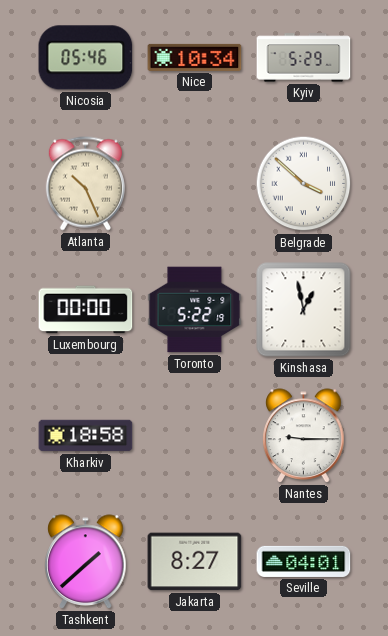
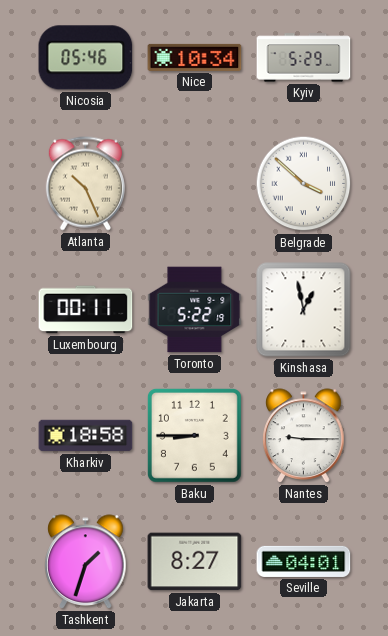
Luxembourg: 00:00 -> 00:11
Baku: none -> 8:45
Tashkent: 1:38 -> 1:33
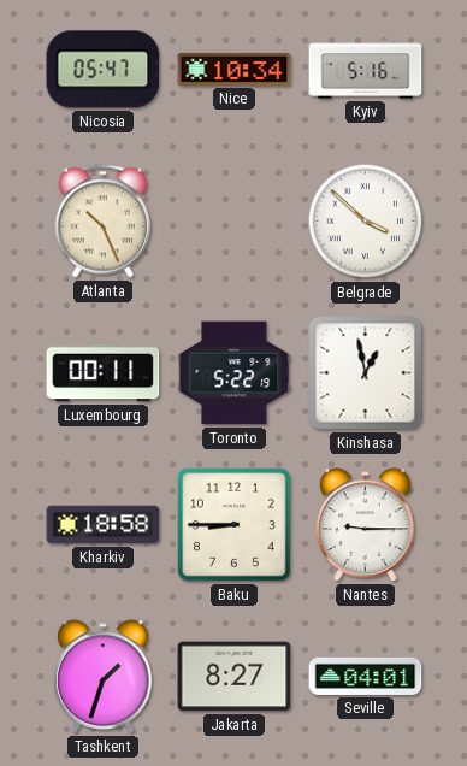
Nicosia: 05:46 -> 05:47
Kyiv: 5:29 -> 5:16
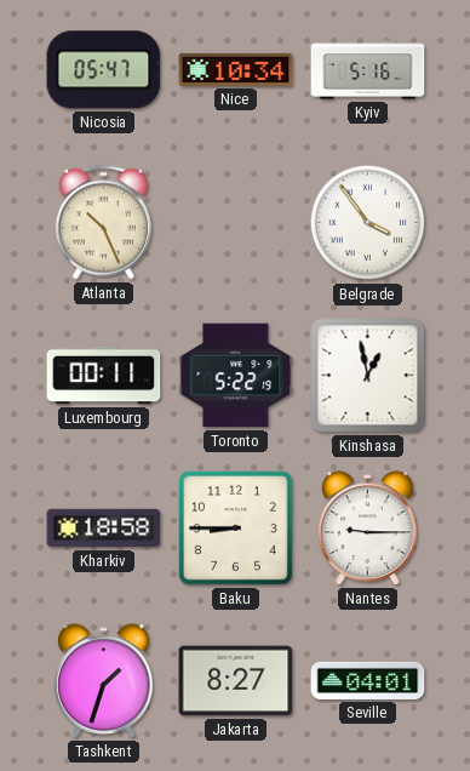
Belgrade: 3:52 -> 3:54
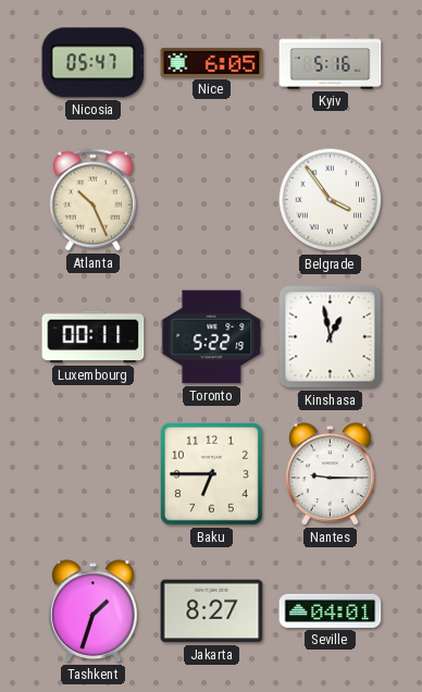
Nice: 10:34 -> 6:05
Kharkiv: 18:58 -> none
Baku: 8:45 -> 6:45
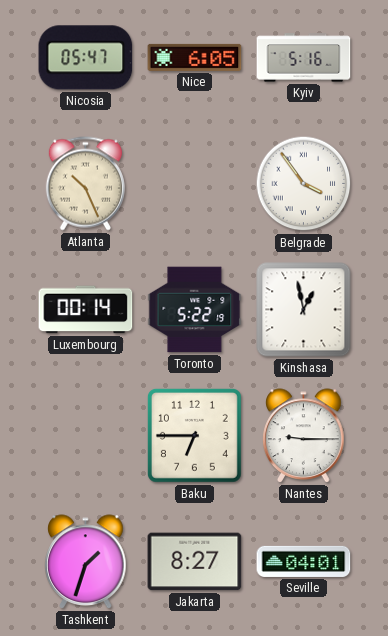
Luxembourg: 00:11 -> 00:14
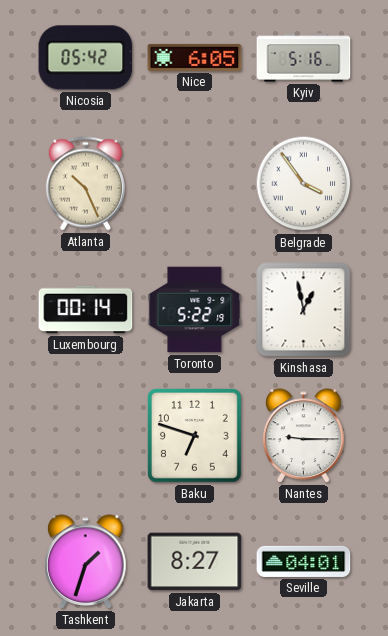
Nicosia: 05:47 -> 05:42
Baku: 6:45 -> 6:48
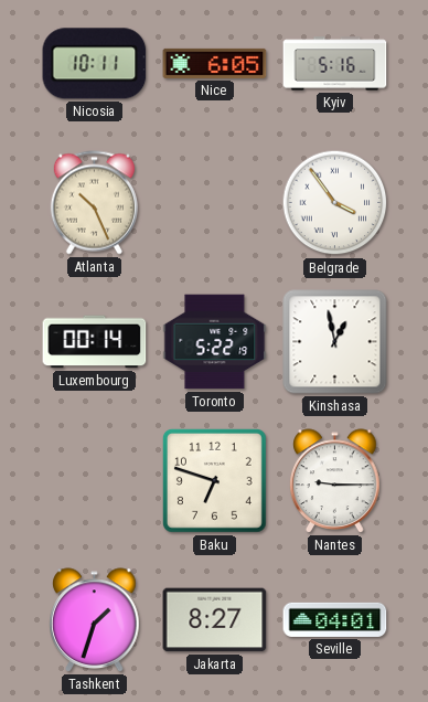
Nicosia: 05:42 -> 10:11
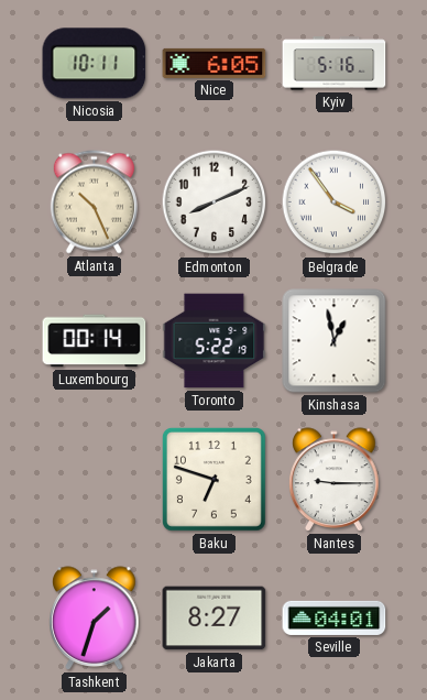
Edmonton: none -> 8:11
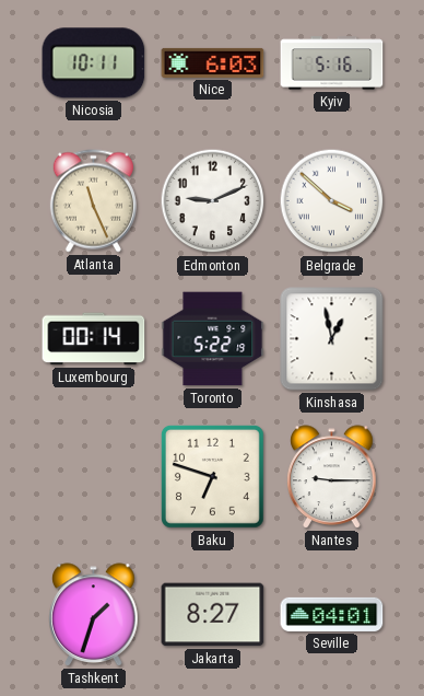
Nice: 6:05 -> 6:03
Atlanta: 10:26 -> 11:26
Edmonton: 8:11 -> 9:11
Belgrade: 3:54 -> 3:52
